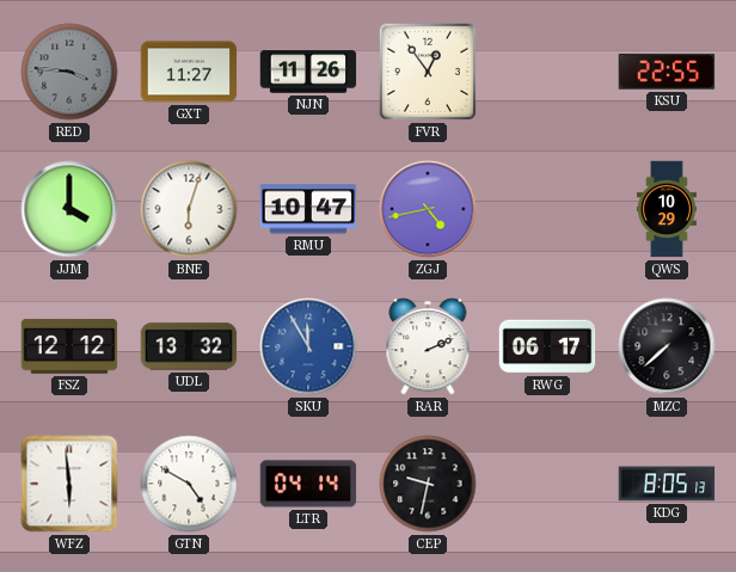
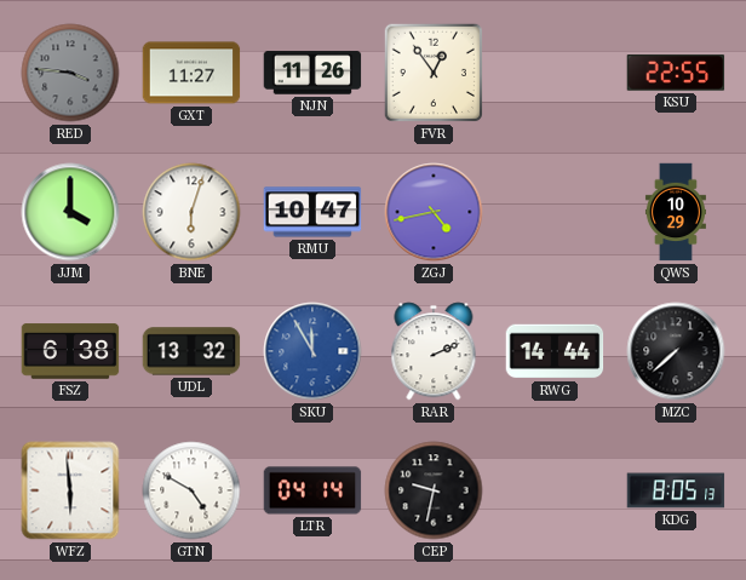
FSZ: 12:12 -> 6:38
RWG: 06:17 -> 14:44
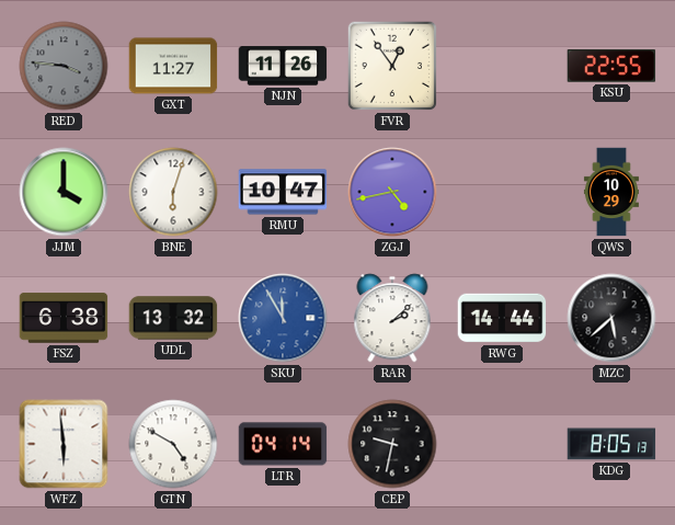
RAR: 2:11 -> 2:08
MZC: 7:38 -> 5:38
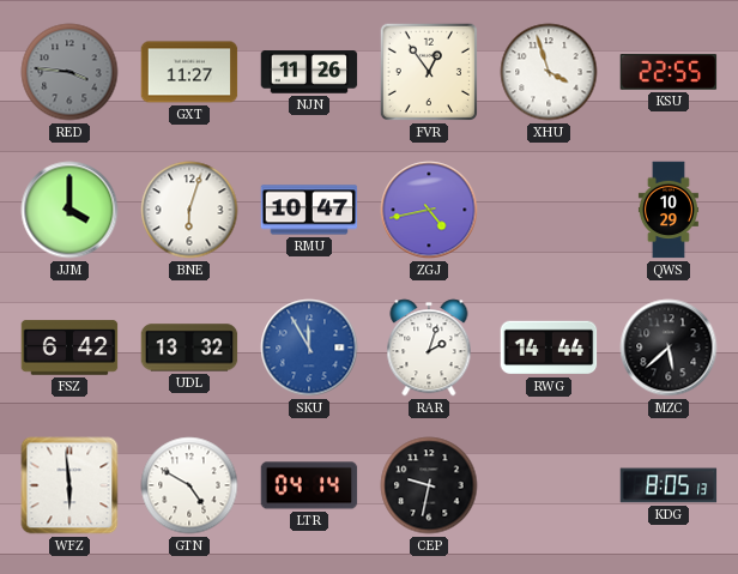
XHU: none -> 3:57
FSZ: 6:38 -> 6:42
RAR: 2:08 -> 2:03
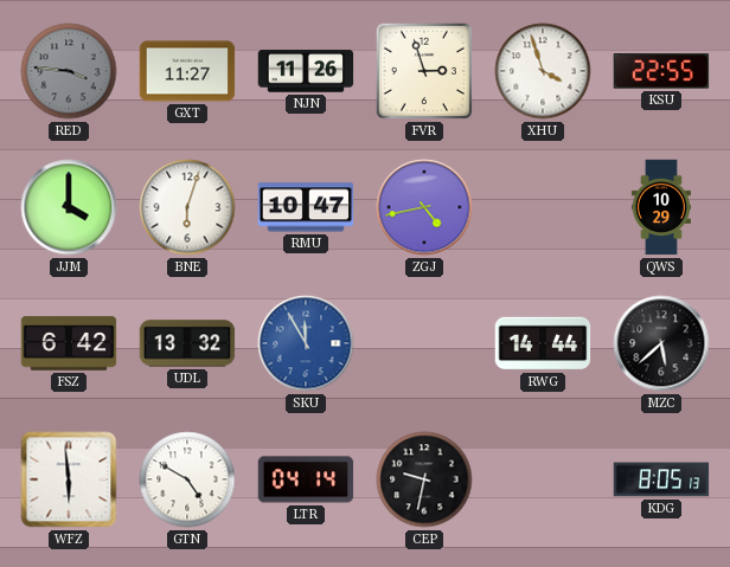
FVR: 12:54 -> 2:57
RAR: 2:03 -> none
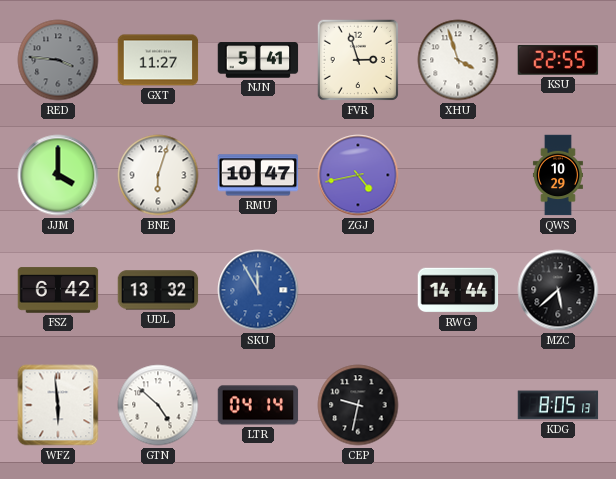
NJN: 11:26 -> 5:41
GTN: 4:50 -> 4:52
